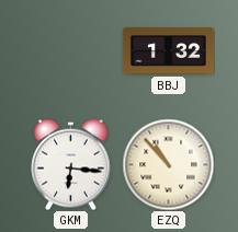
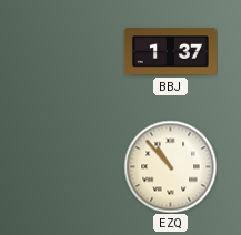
BBJ: 1:32 -> 1:37
GKM: 6:16 -> none
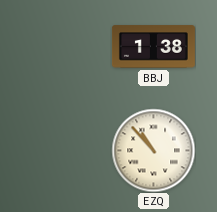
BBJ: 1:37 -> 1:38
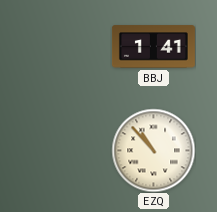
BBJ: 1:38 -> 1:41
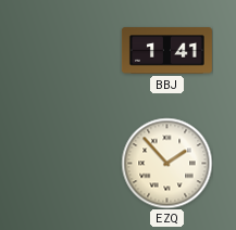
EZQ: 10:53 -> 1:53
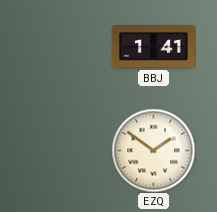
EZQ: 1:53 -> 1:51
